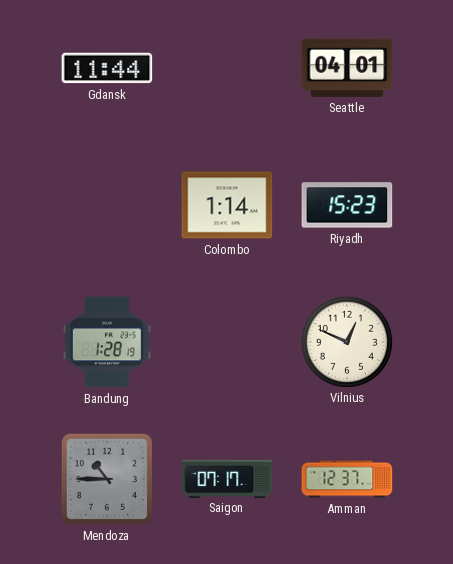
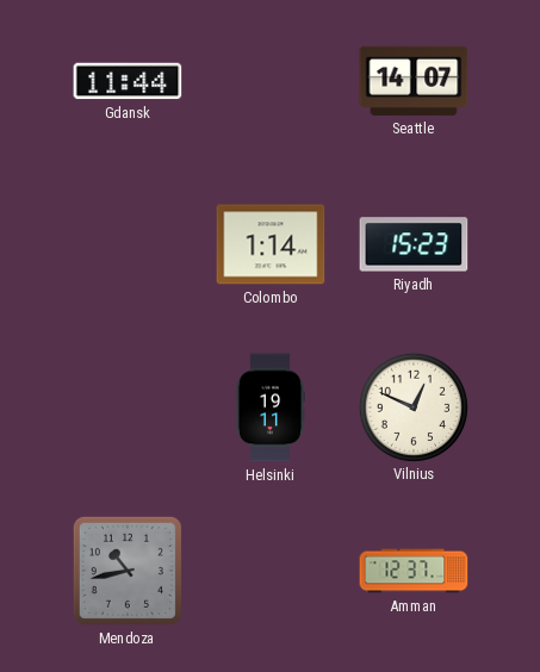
Seattle: 04:01 -> 14:07
Bandung: 1:28 -> none
Helsinki: none -> 19:11
Mendoza: 10:45 -> 10:43
Saigon: 07:17 -> none
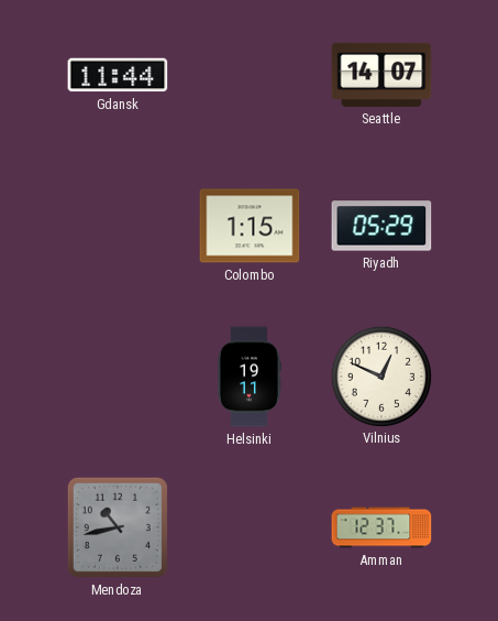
Colombo: 1:14 -> 1:15
Riyadh: 15:23 -> 05:29
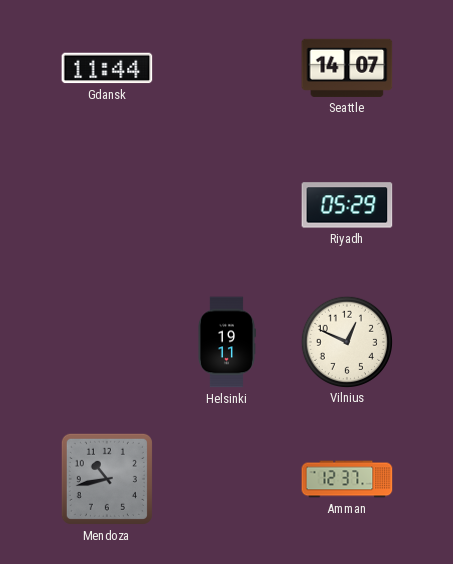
Colombo: 1:15 -> none
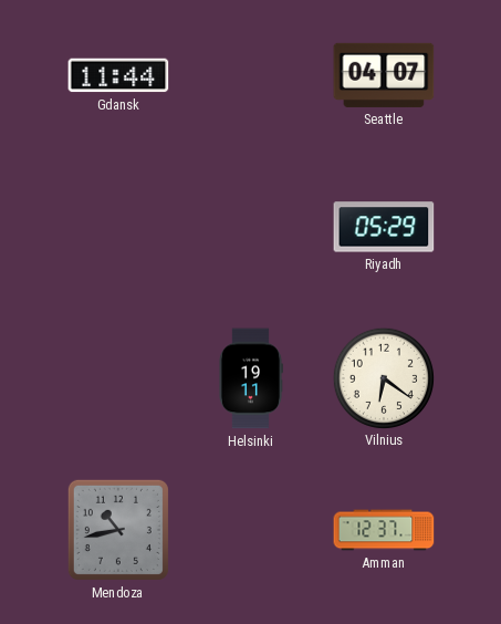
Seattle: 14:07 -> 04:07
Vilnius: 12:49 -> 6:21
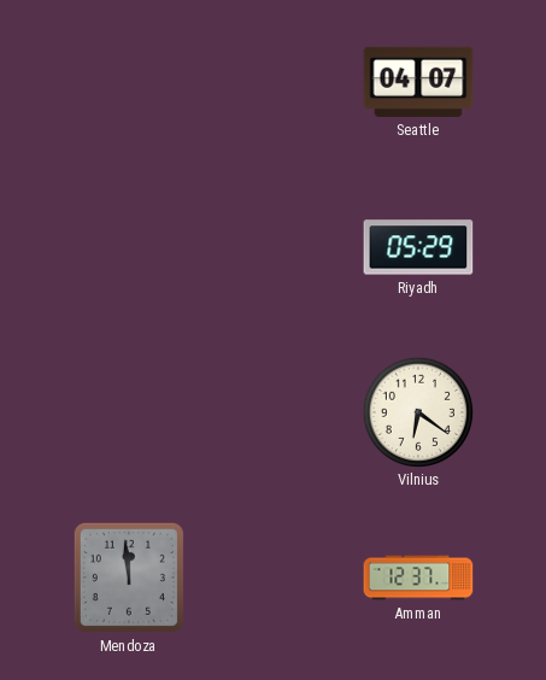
Gdansk: 11:44 -> none
Helsinki: 19:11 -> none
Mendoza: 10:43 -> 11:59
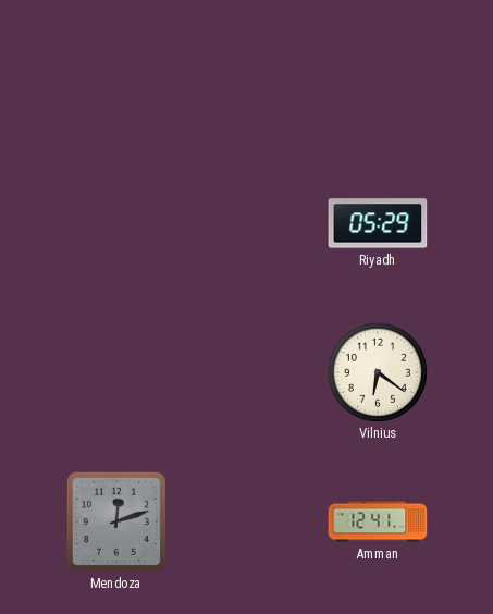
Seattle: 04:07 -> none
Mendoza: 11:59 -> 12:12
Amman: 12:37 -> 12:41
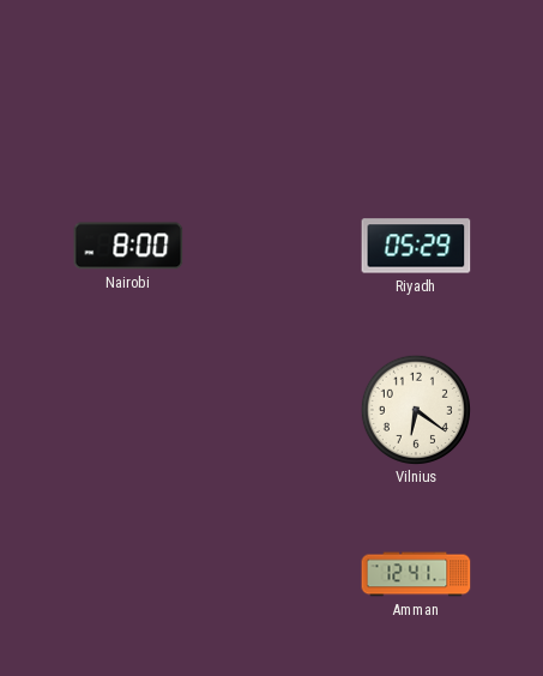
Nairobi: none -> 8:00
Mendoza: 12:12 -> none
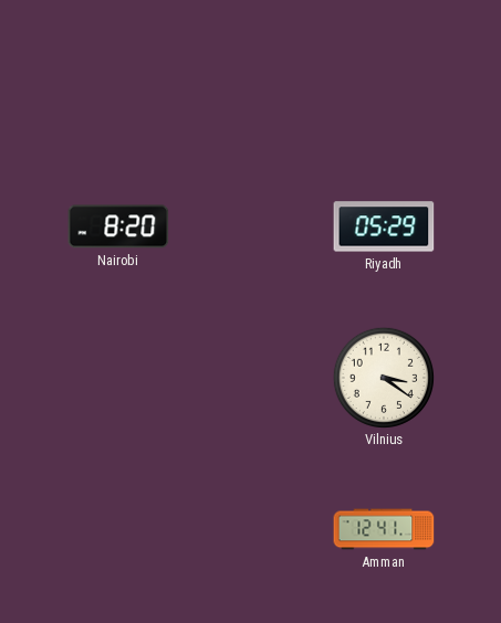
Nairobi: 8:00 -> 8:20
Vilnius: 6:21 -> 3:21
